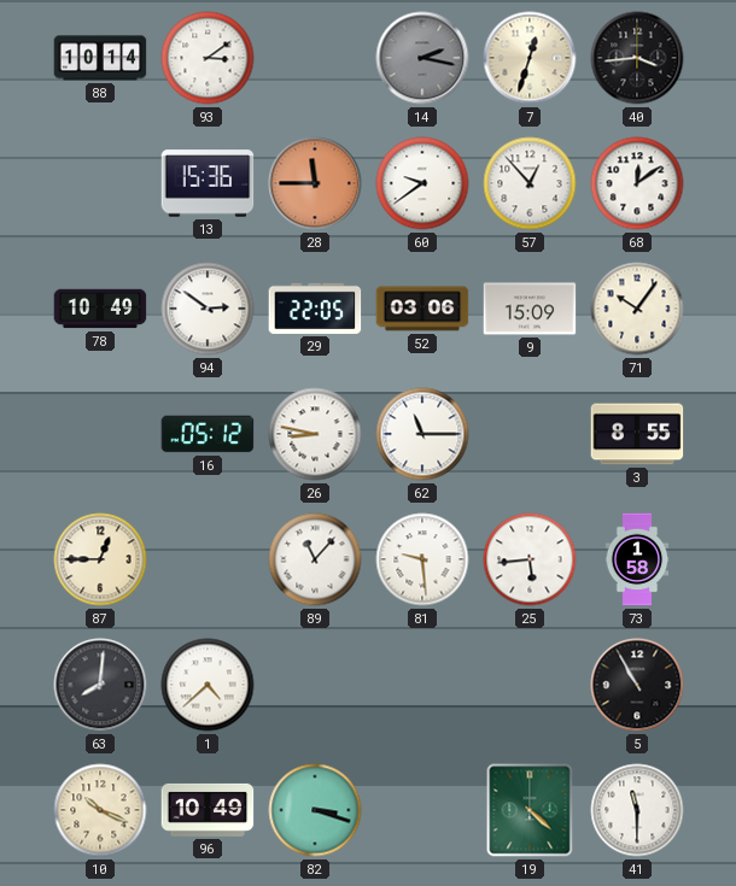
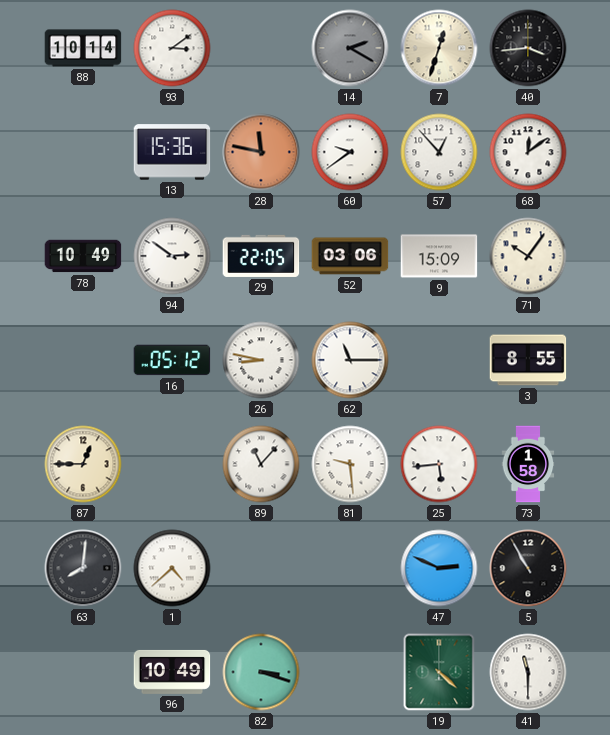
14: 2:17 -> 2:20
28: 11:45 -> 11:47
47: none -> 2:49
10: 10:19 -> none
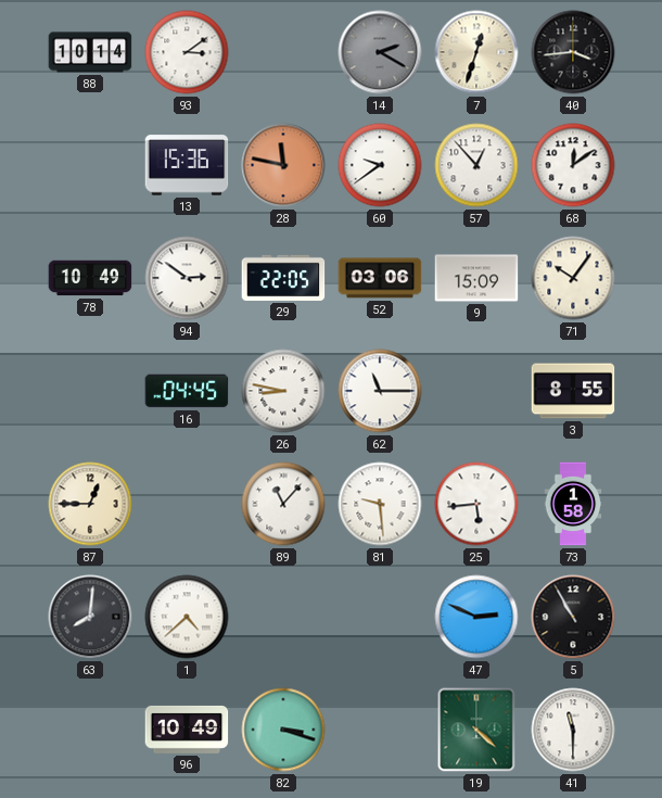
16: 05:12 -> 04:45
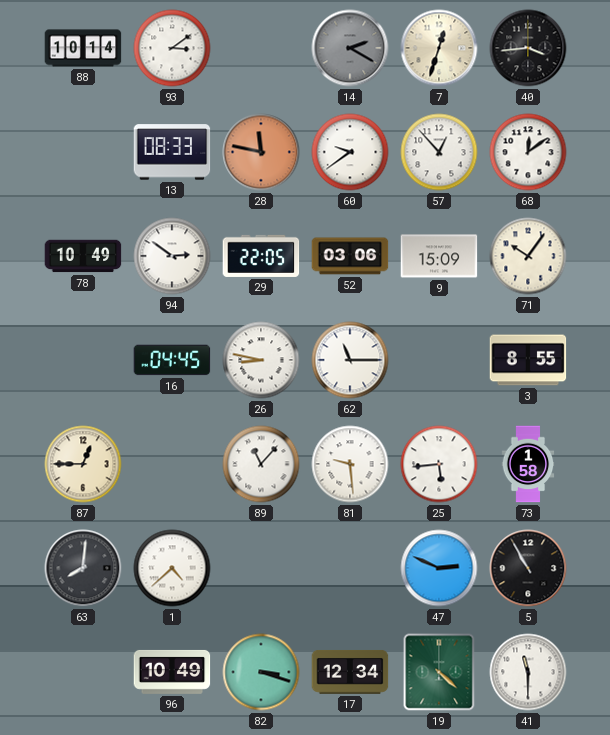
13: 15:36 -> 08:33
17: none -> 12:34
